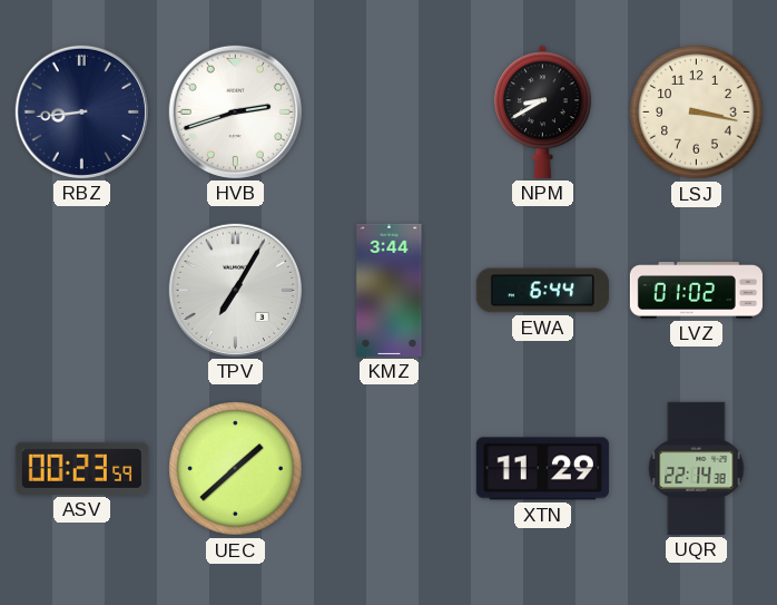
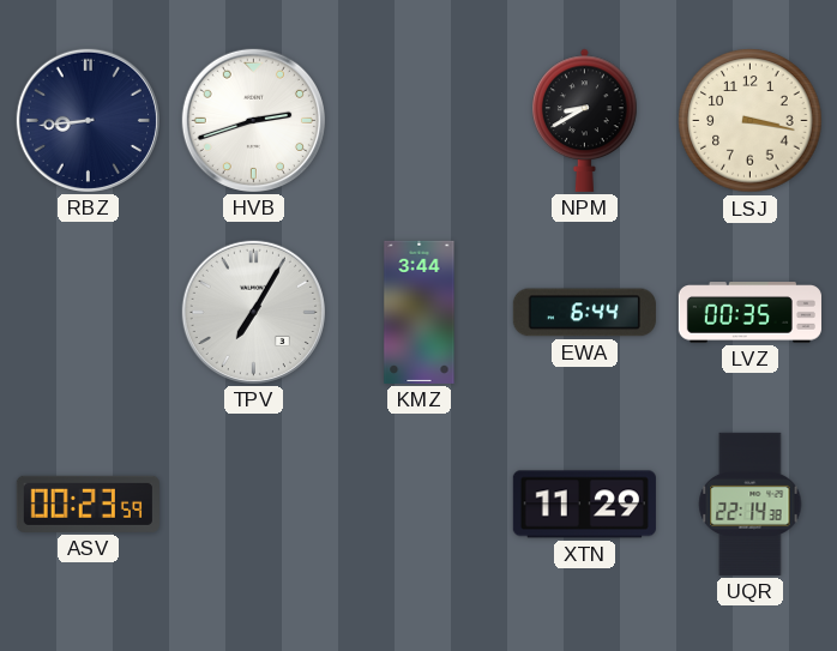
LVZ: 01:02 -> 00:35
UEC: 1:38 -> none
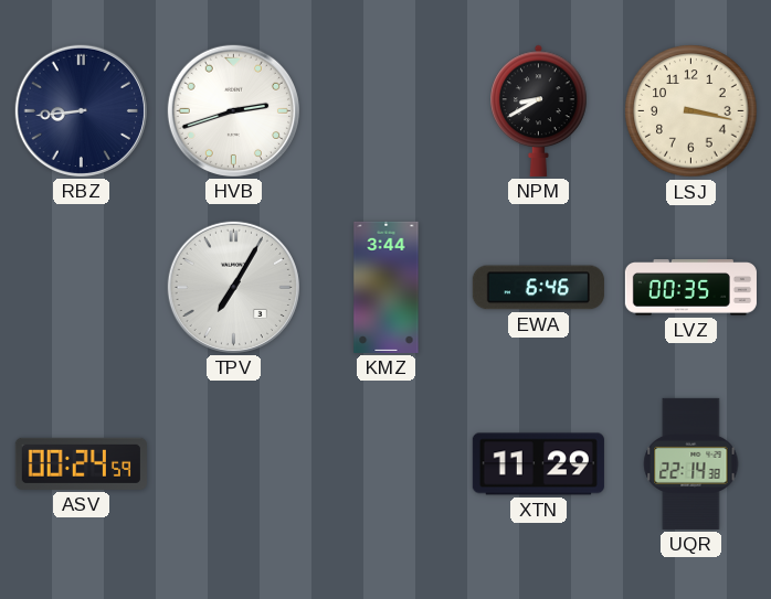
EWA: 6:44 -> 6:46
ASV: 00:23 -> 00:24
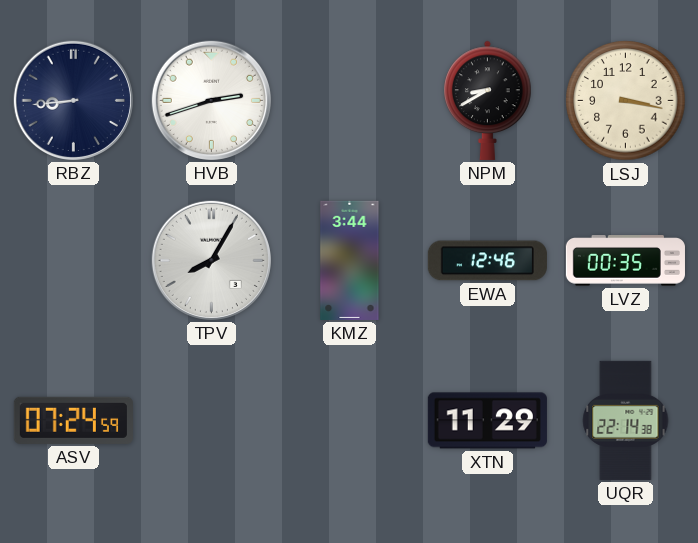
TPV: 7:05 -> 8:05
EWA: 6:46 -> 12:46
ASV: 00:24 -> 07:24
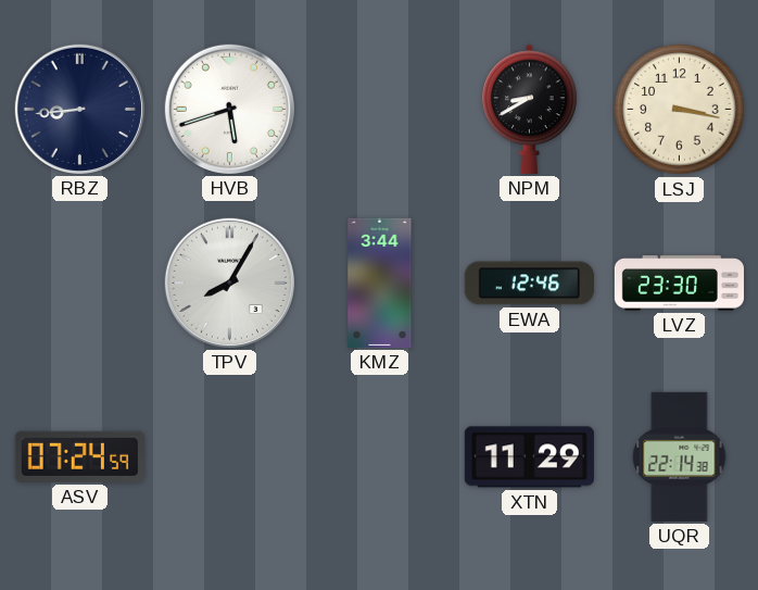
HVB: 2:42 -> 5:42
LVZ: 00:35 -> 23:30
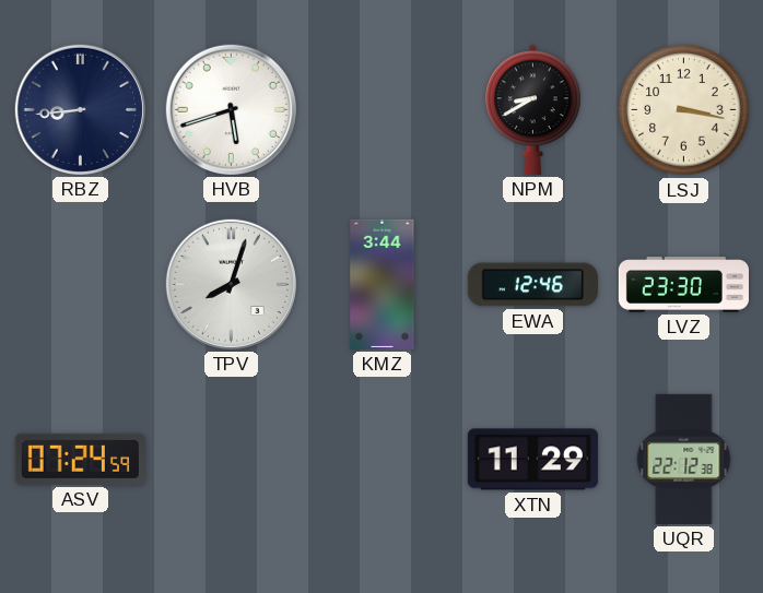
TPV: 8:05 -> 8:03
UQR: 22:14 -> 22:12
